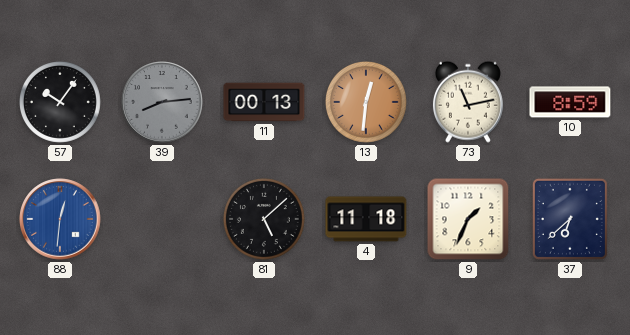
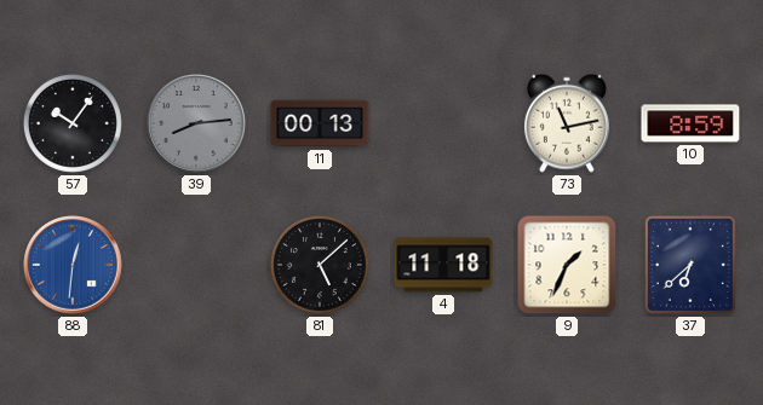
13: 12:31 -> none
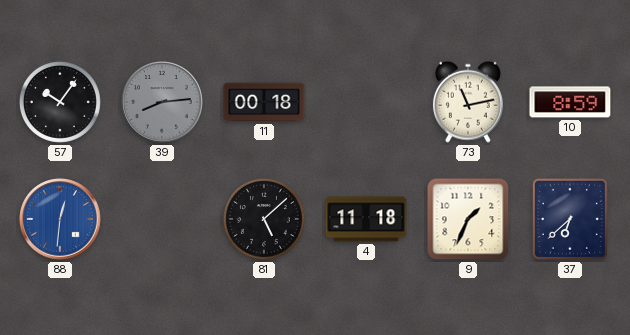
11: 00:13 -> 00:18
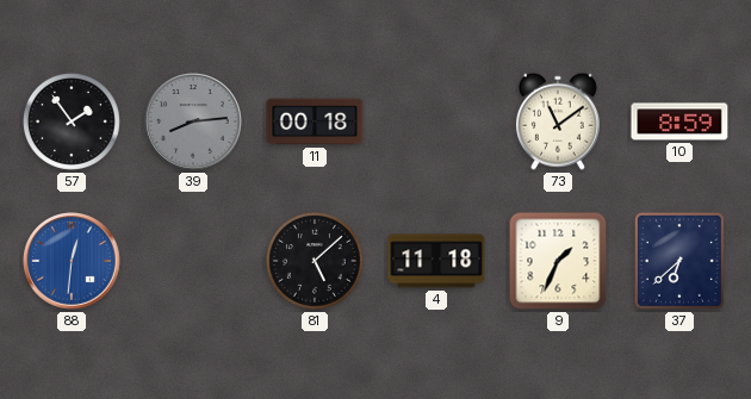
57: 10:06 -> 1:54
73: 11:13 -> 11:09
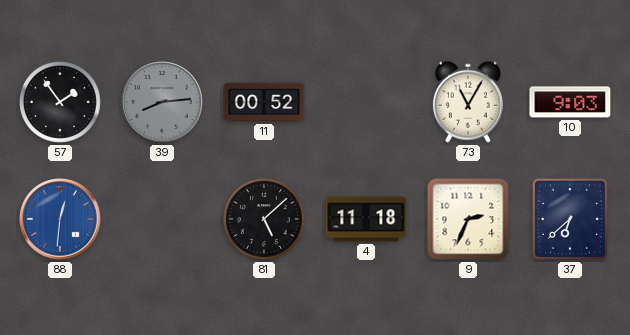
11: 00:18 -> 00:52
73: 11:09 -> 11:05
10: 8:59 -> 9:03
9: 1:34 -> 2:34
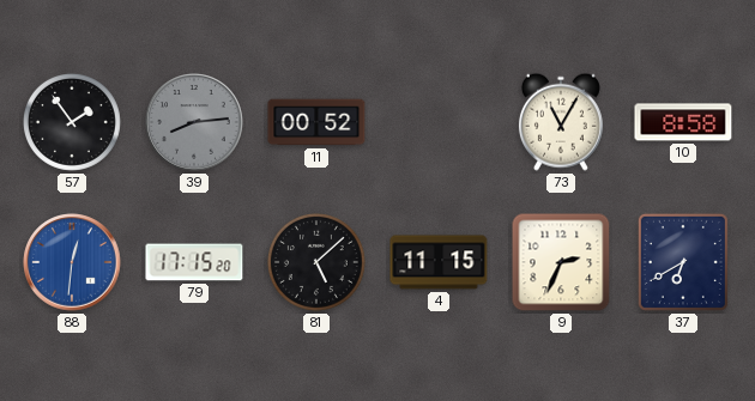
10: 9:03 -> 8:58
79: none -> 17:15
4: 11:18 -> 11:15
37: 6:38 -> 6:40
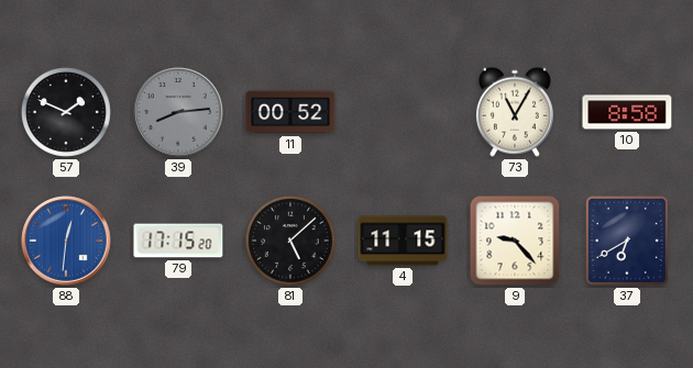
57: 1:54 -> 1:49
9: 2:34 -> 9:23
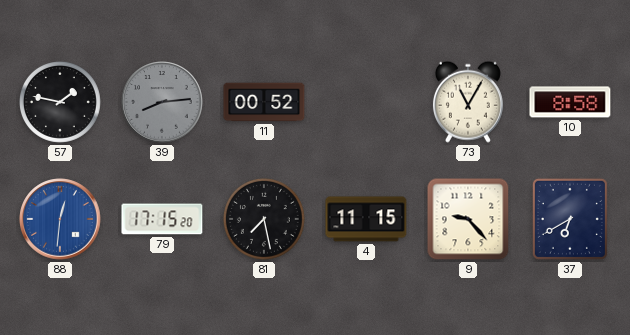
57: 1:49 -> 1:47
81: 5:08 -> 7:28
